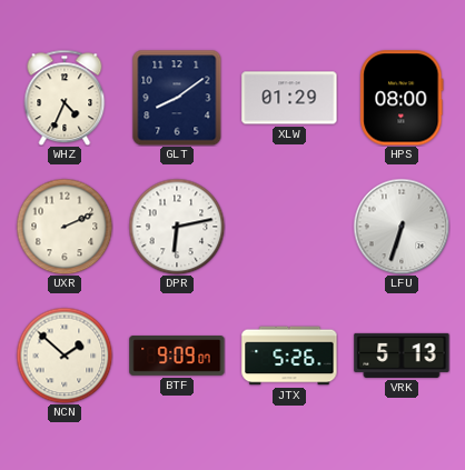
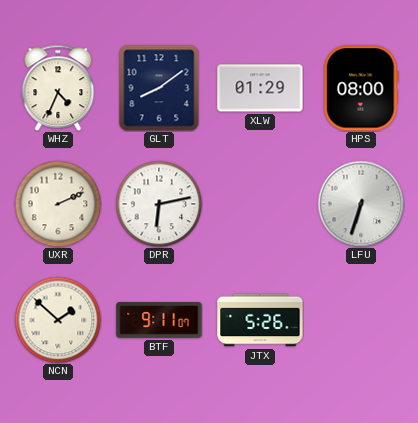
BTF: 9:09 -> 9:11
VRK: 5:13 -> none
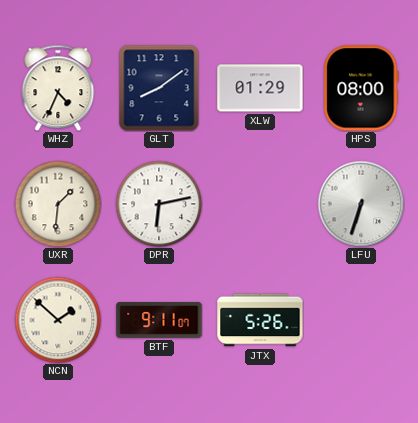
UXR: 2:11 -> 1:31
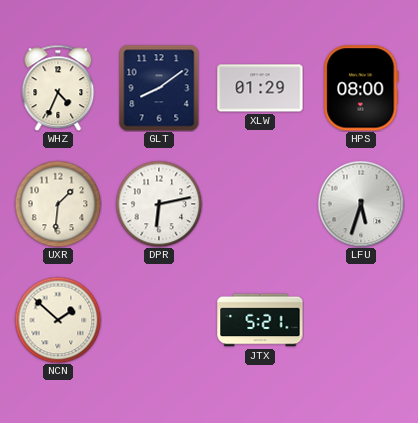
LFU: 6:33 -> 5:33
BTF: 9:11 -> none
JTX: 5:26 -> 5:21
